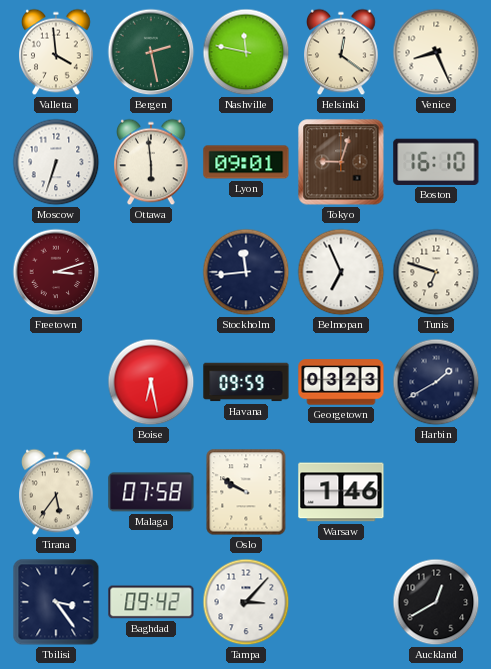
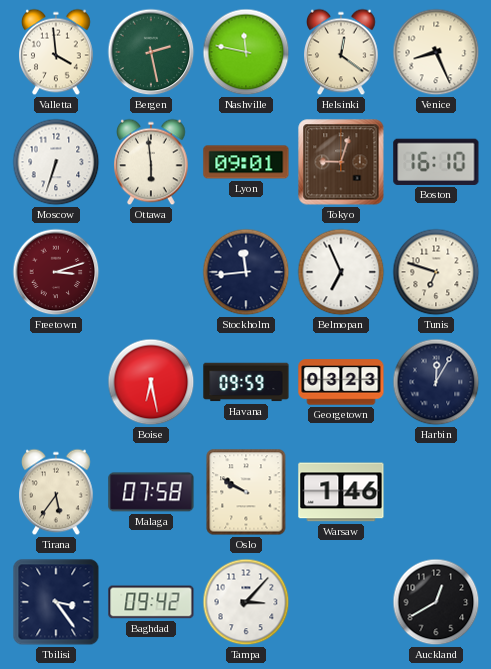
Harbin: 1:40 -> 12:05
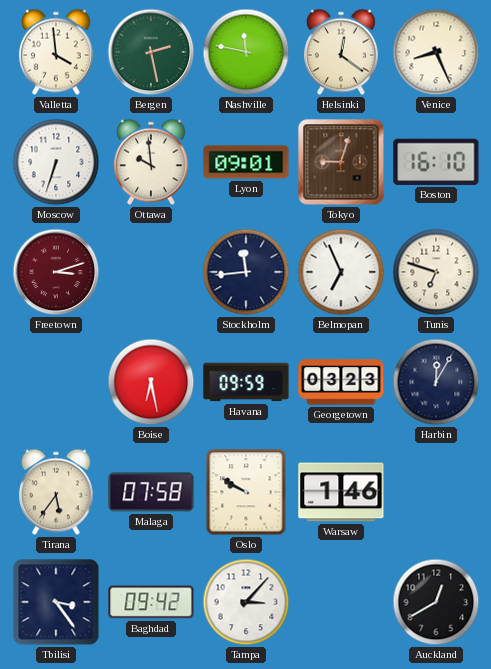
Ottawa: 5:59 -> 9:59
